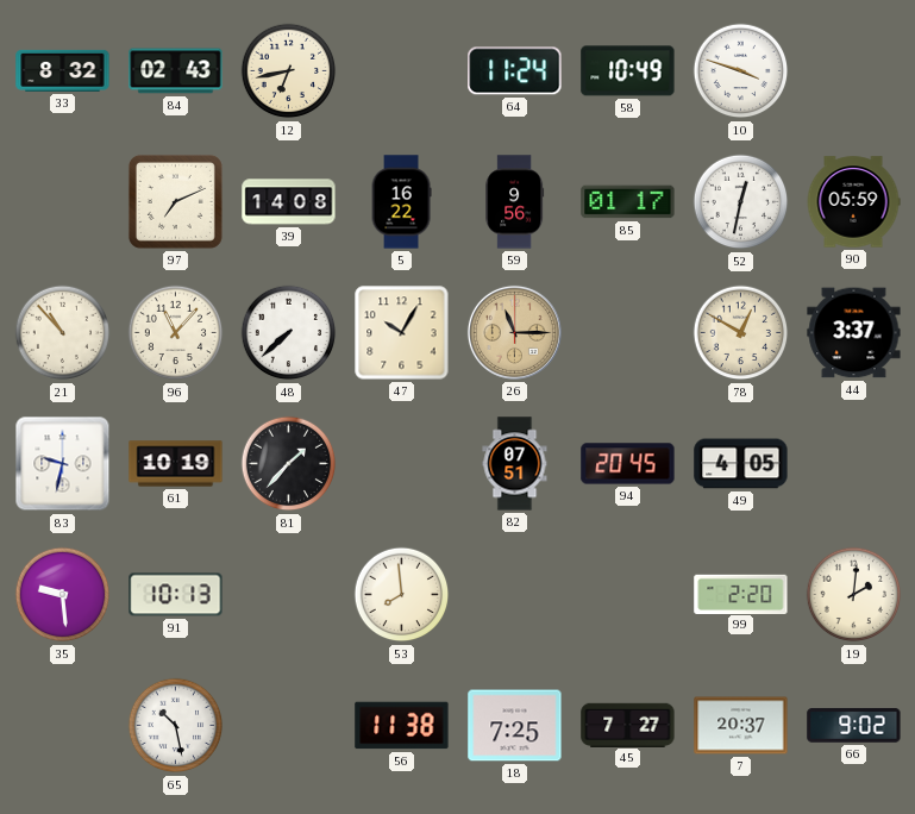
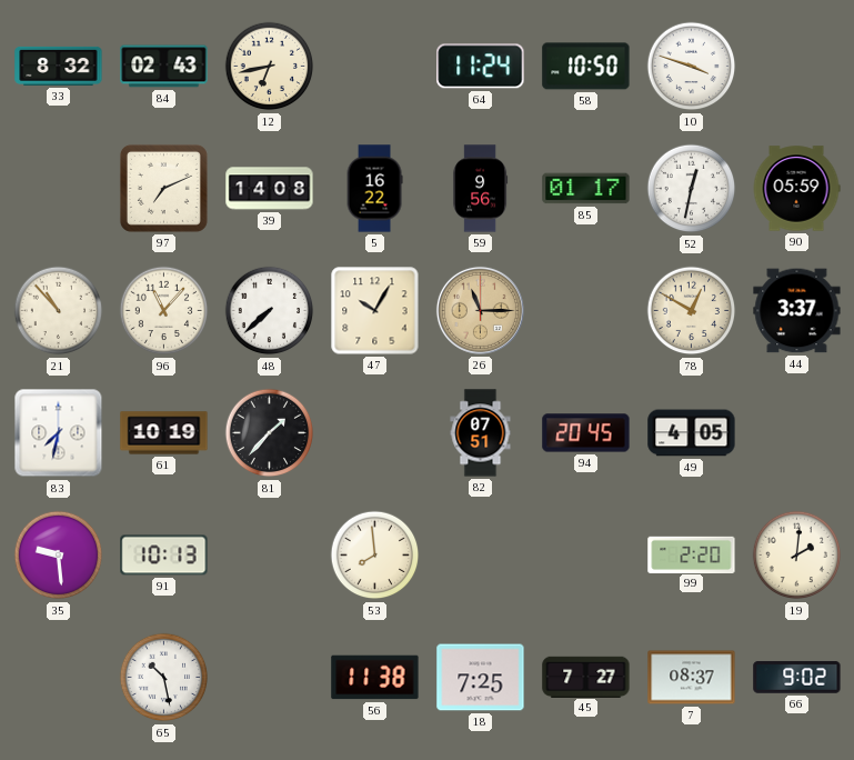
58: 10:49 -> 10:50
83: 9:32 -> 7:32
7: 20:37 -> 08:37
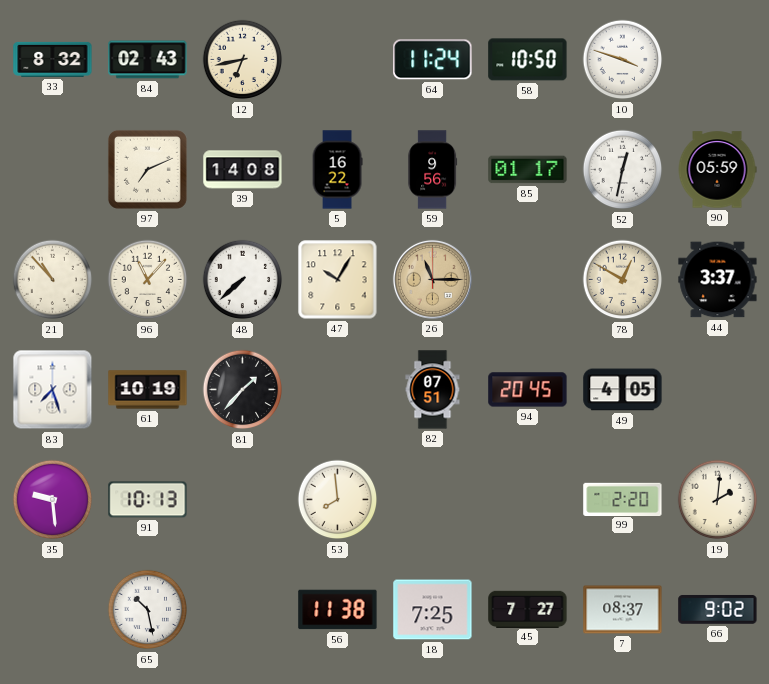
83: 7:32 -> 7:27
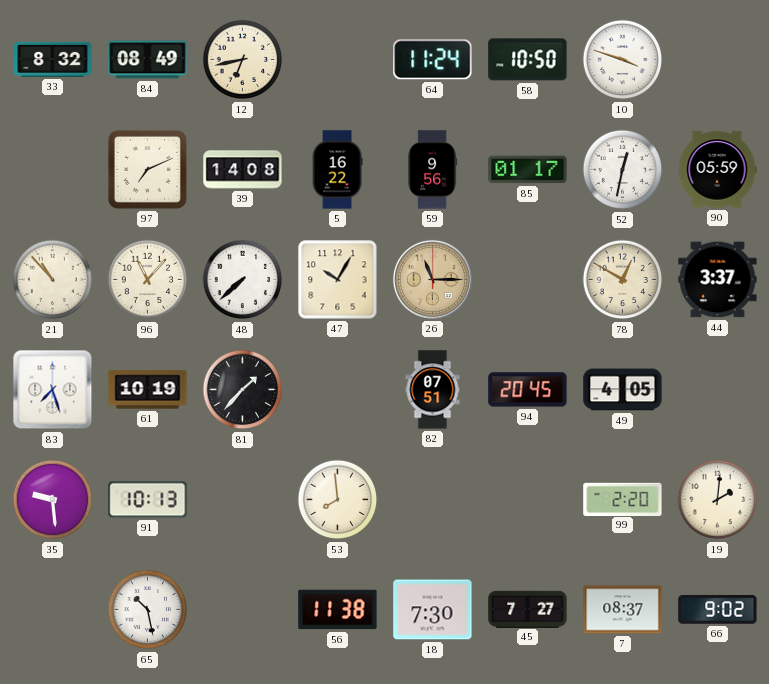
84: 02:43 -> 08:49
18: 7:25 -> 7:30
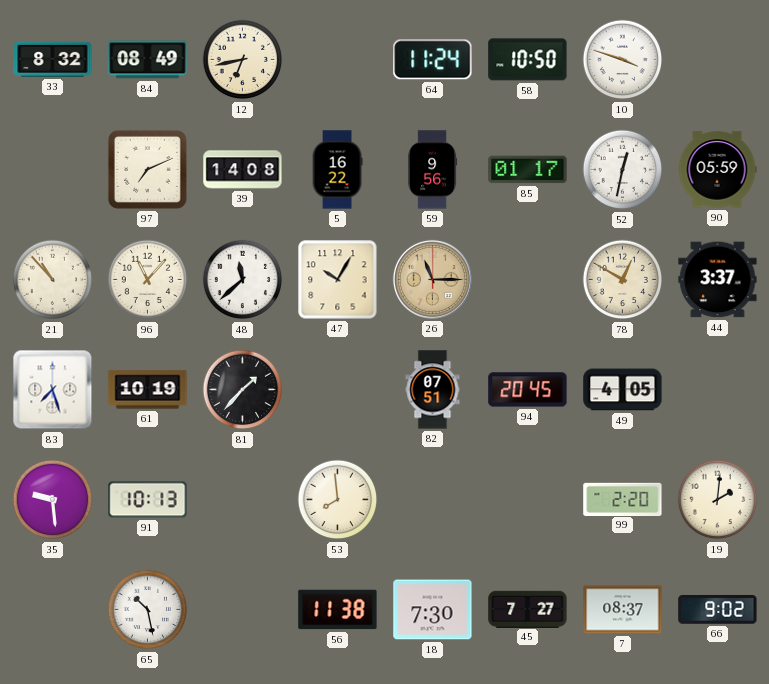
48: 7:38 -> 11:38
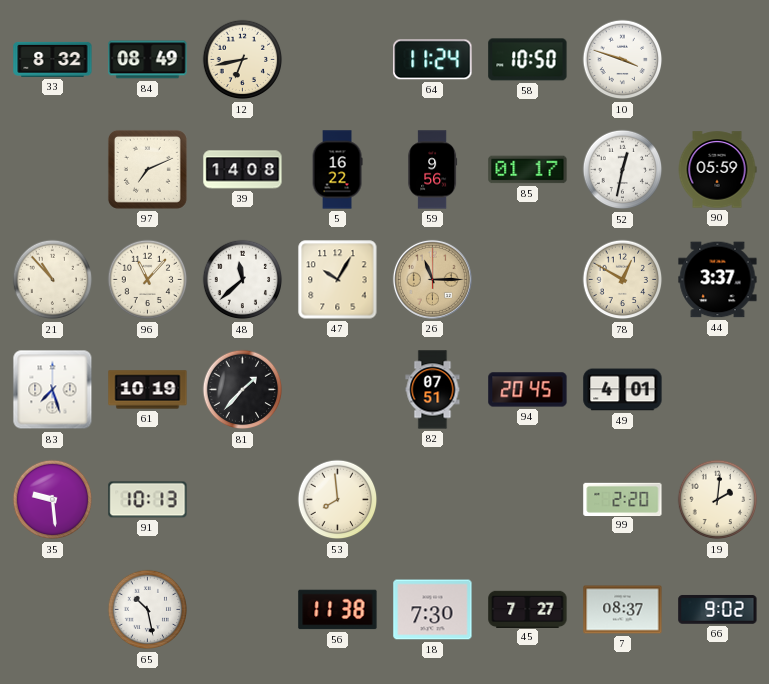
49: 4:05 -> 4:01
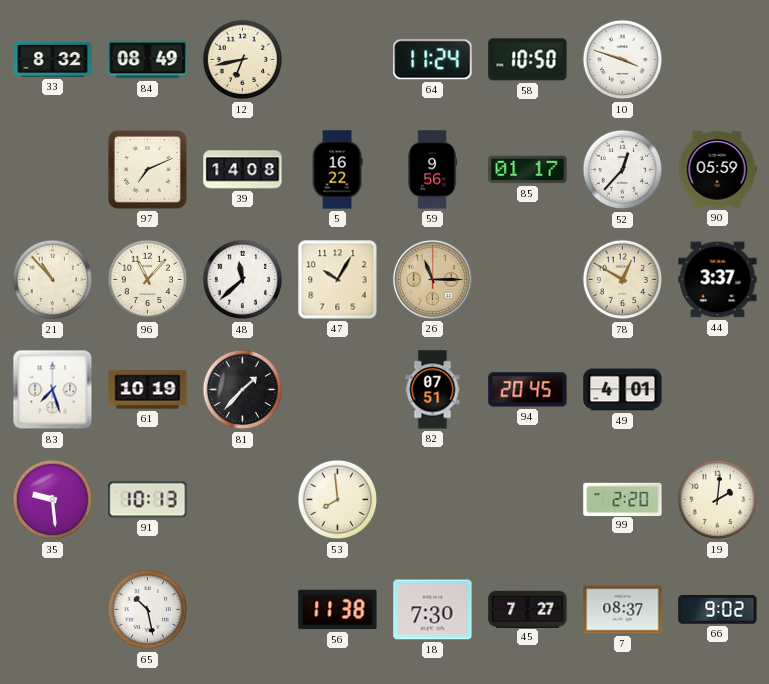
52: 12:32 -> 12:37
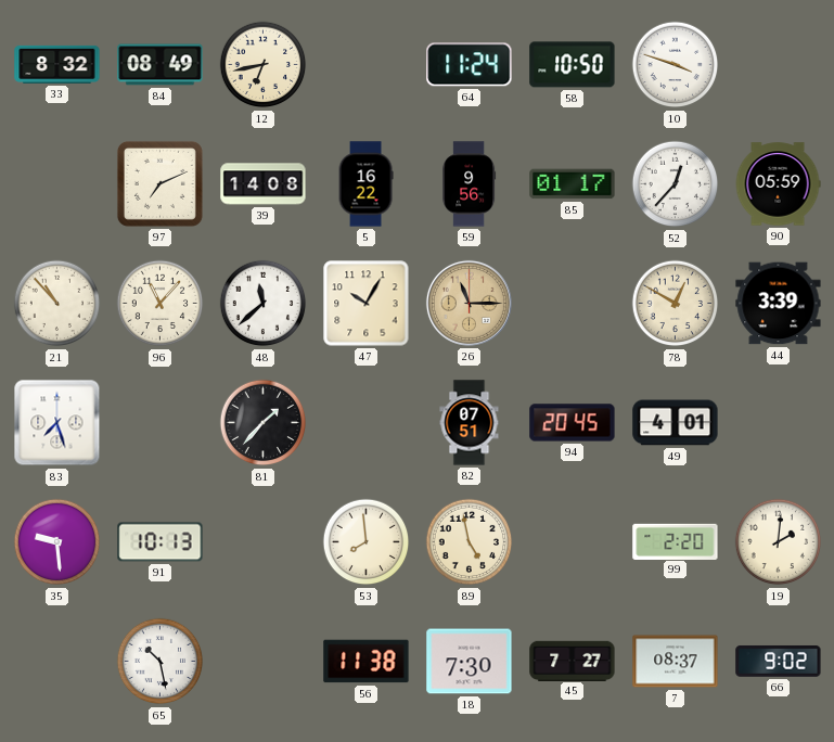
44: 3:37 -> 3:39
61: 10:19 -> none
89: none -> 4:58
